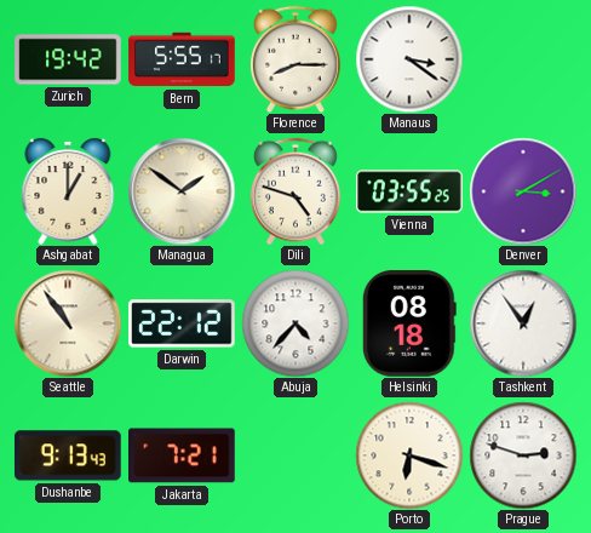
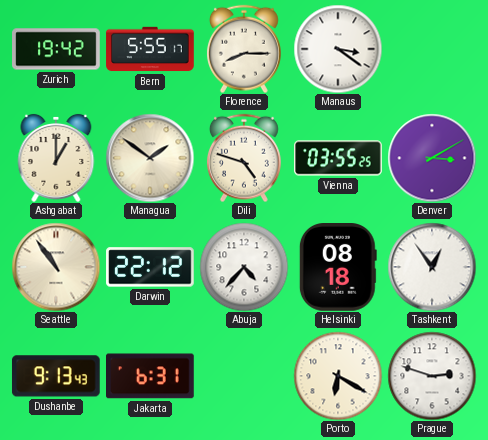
Jakarta: 7:21 -> 6:31
Porto: 6:18 -> 6:20
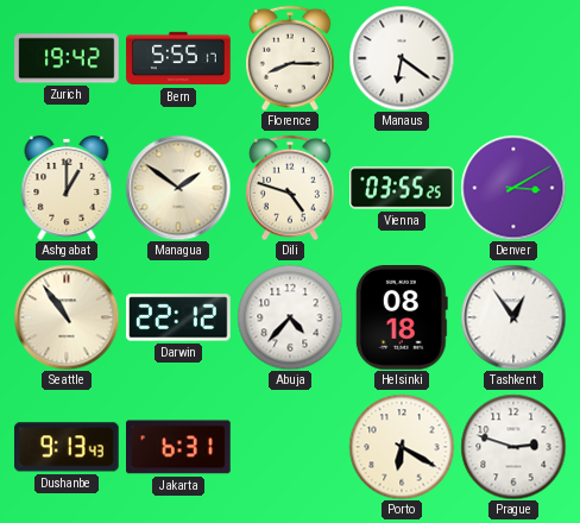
Manaus: 3:21 -> 6:21
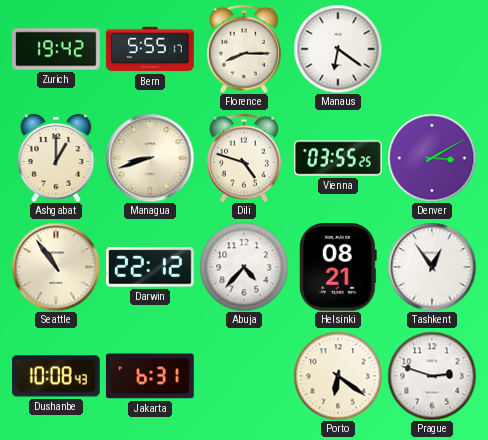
Managua: 1:51 -> 8:42
Helsinki: 08:18 -> 08:21
Dushanbe: 9:13 -> 10:08
Porto: 6:20 -> 6:21
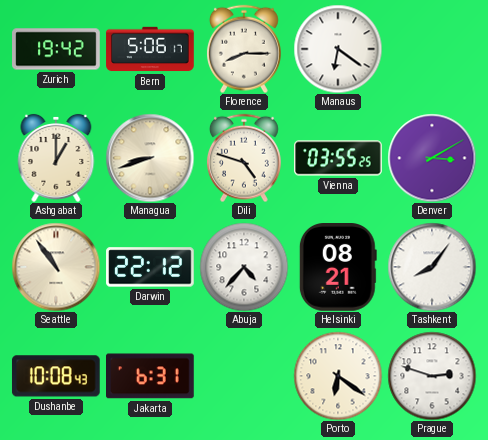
Bern: 5:55 -> 5:06
Tashkent: 12:54 -> 8:06
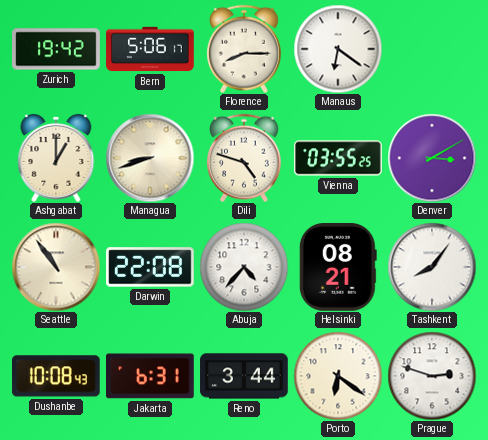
Darwin: 22:12 -> 22:08
Reno: none -> 3:44
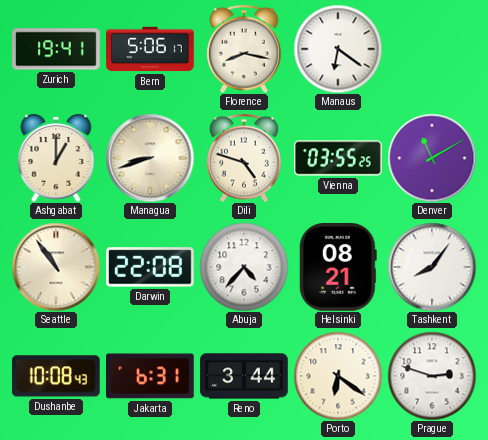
Zurich: 19:42 -> 19:41
Florence: 8:15 -> 8:17
Denver: 3:10 -> 11:10
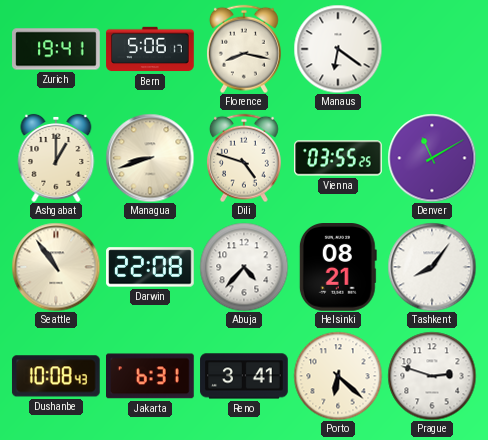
Reno: 3:44 -> 3:41
Porto: 6:21 -> 6:22
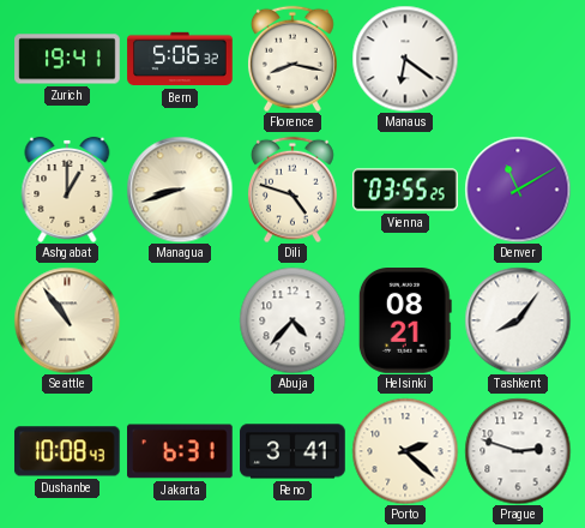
Bern: 5:06:17 -> 5:06:32
Darwin: 22:08 -> none
Porto: 6:22 -> 2:22
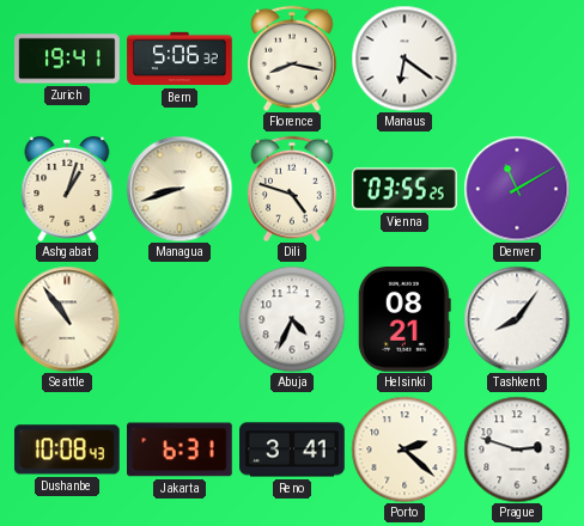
Ashgabat: 1:00 -> 1:03
Abuja: 4:37 -> 4:34
